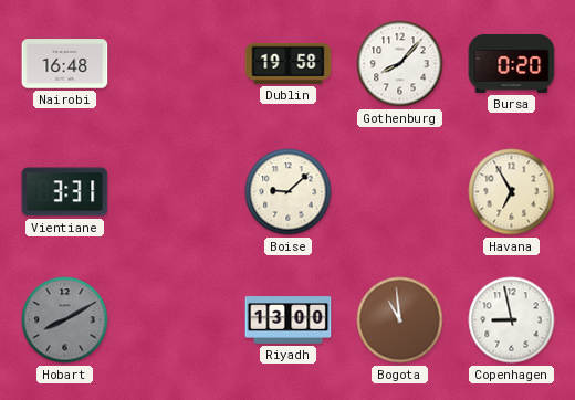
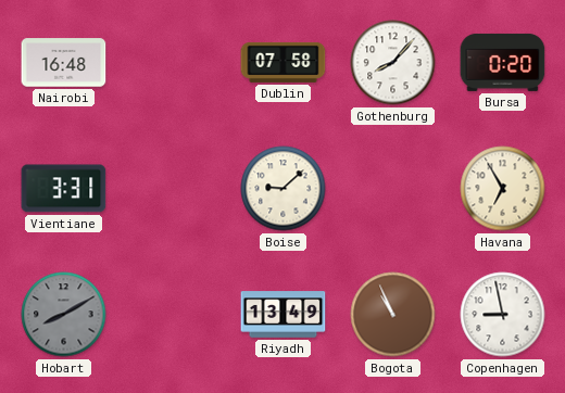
Dublin: 19:58 -> 07:58
Riyadh: 13:00 -> 13:49
Bogota: 10:59 -> 10:56
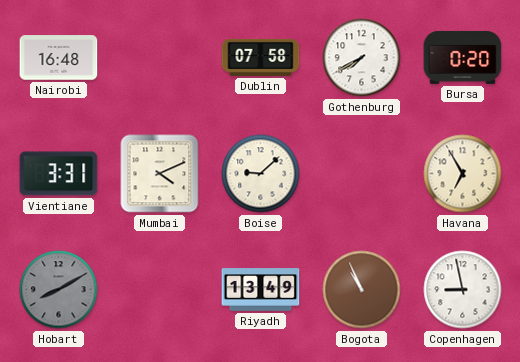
Gothenburg: 8:07 -> 7:40
Mumbai: none -> 4:11
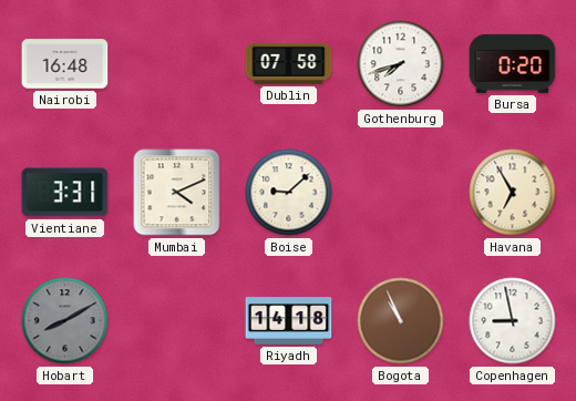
Gothenburg: 7:40 -> 7:42
Riyadh: 13:49 -> 14:18
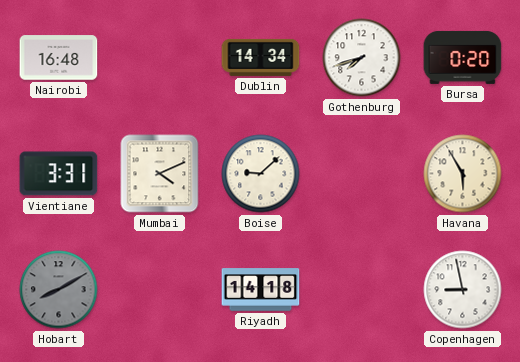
Dublin: 07:58 -> 14:34
Havana: 6:55 -> 5:55
Bogota: 10:56 -> none
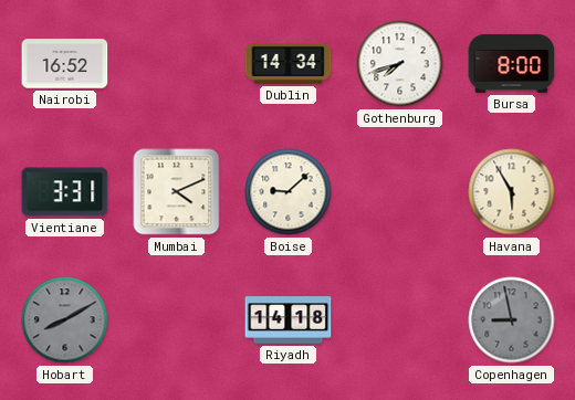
Nairobi: 16:48 -> 16:52
Bursa: 0:20 -> 8:00
Copenhagen dial: white -> grey
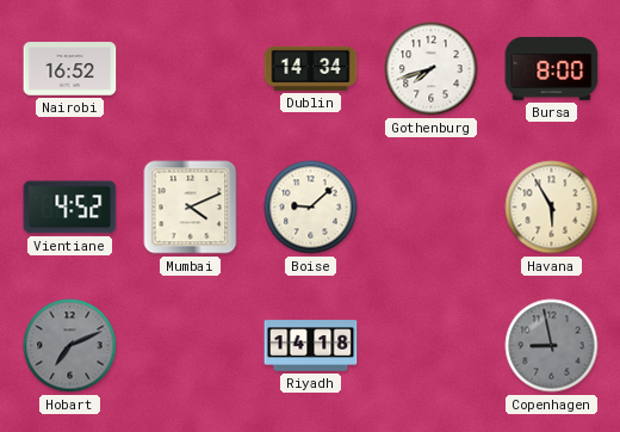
Vientiane: 3:31 -> 4:52
Hobart: 8:10 -> 7:11
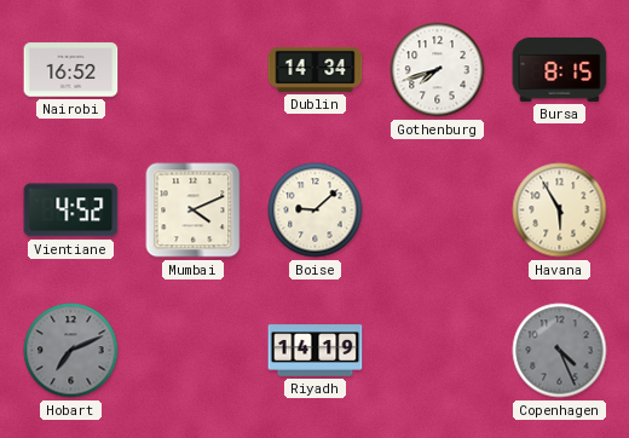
Bursa: 8:00 -> 8:15
Riyadh: 14:18 -> 14:19
Copenhagen: 8:58 -> 4:26
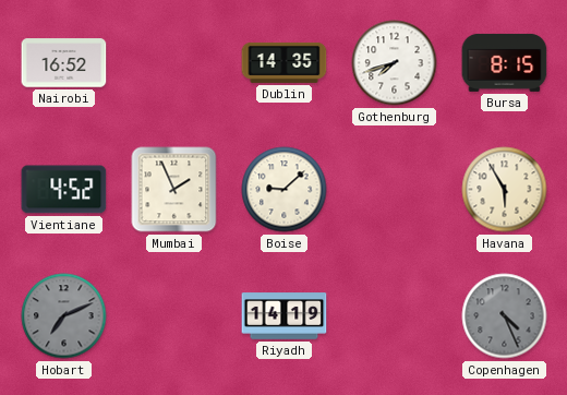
Dublin: 14:34 -> 14:35
Mumbai: 4:11 -> 1:56
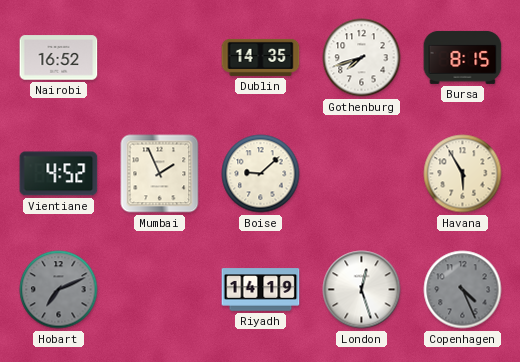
London: none -> 12:27
